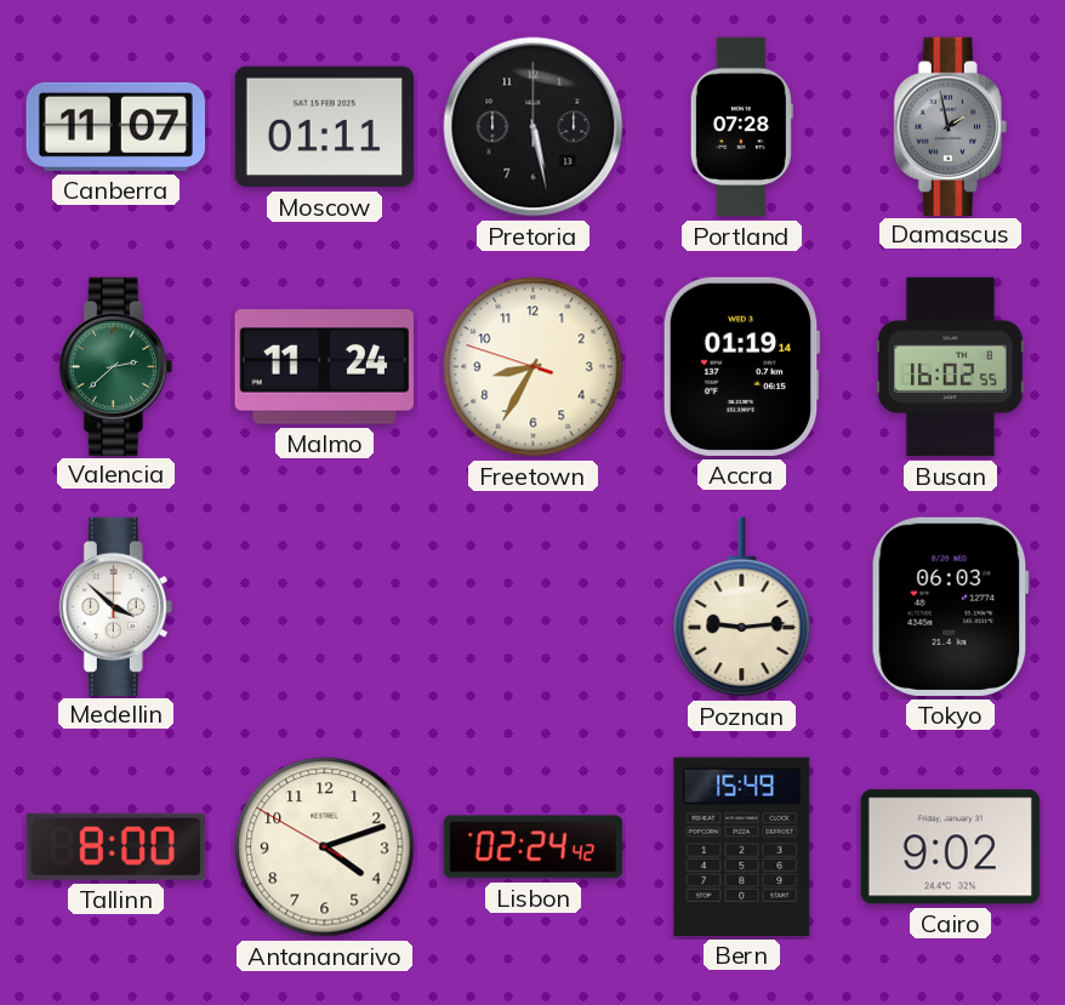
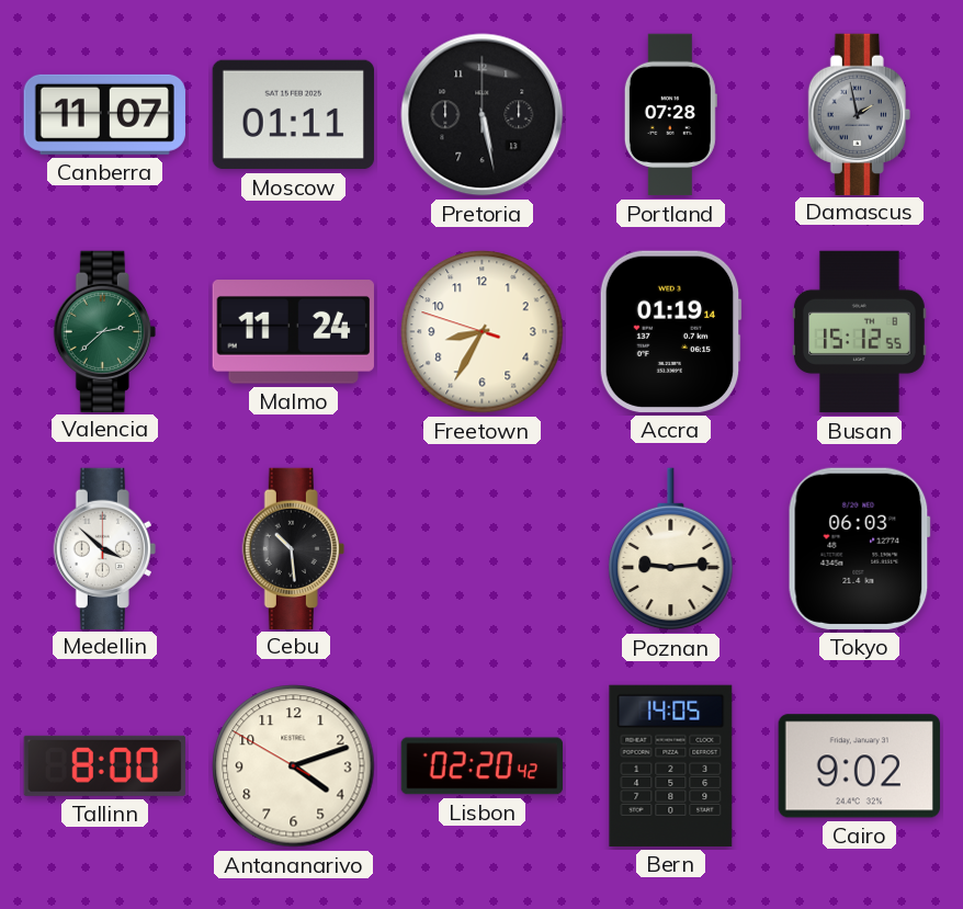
Busan: 16:02 -> 15:12
Cebu: none -> 10:29
Lisbon: 02:24 -> 02:20
Bern: 15:49 -> 14:05
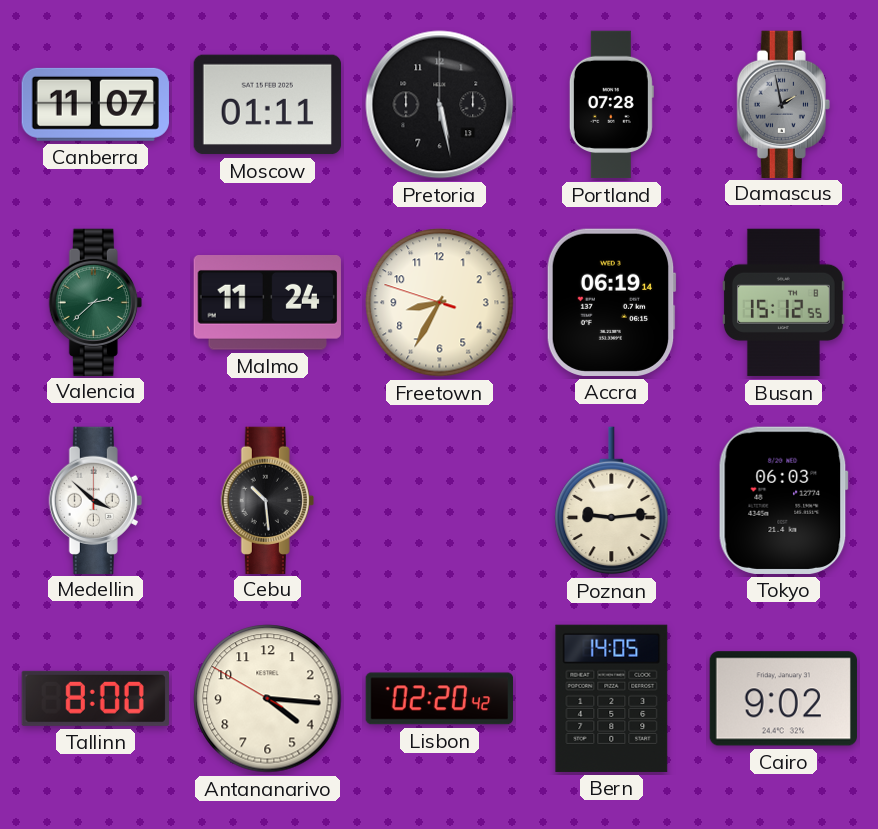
Accra: 01:19 -> 06:19
Antananarivo: 4:11 -> 4:15
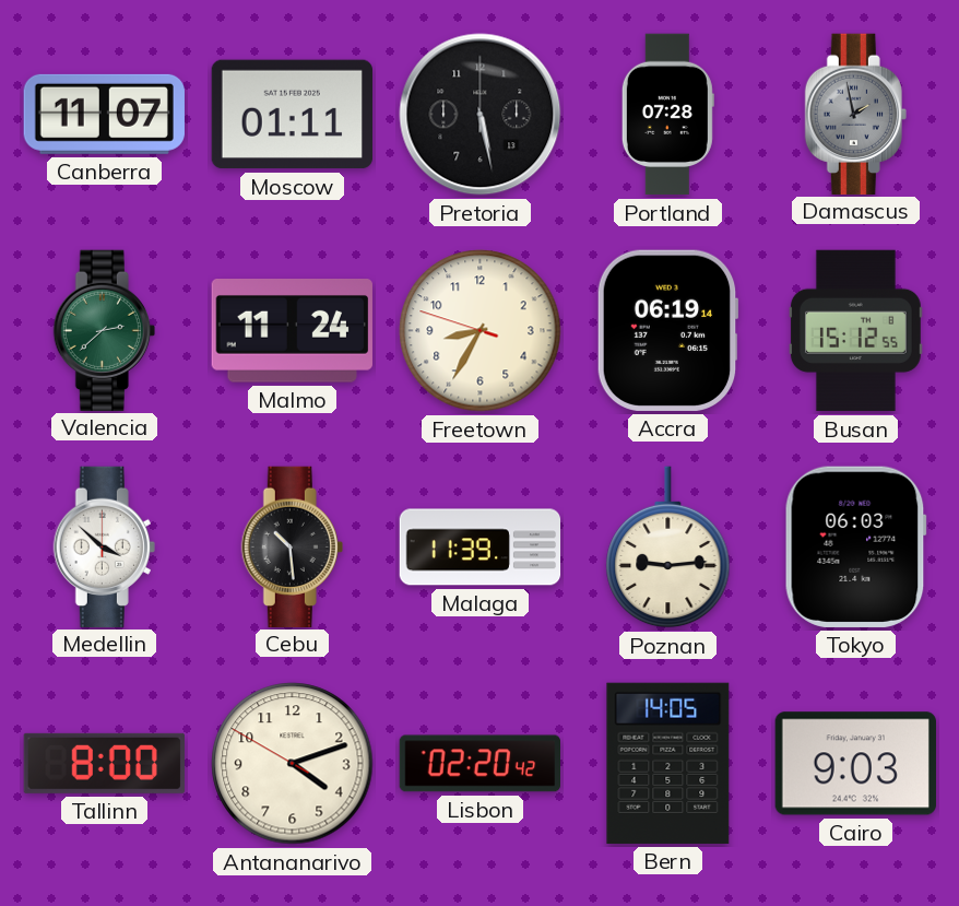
Malaga: none -> 11:39
Antananarivo: 4:15 -> 4:11
Cairo: 9:02 -> 9:03
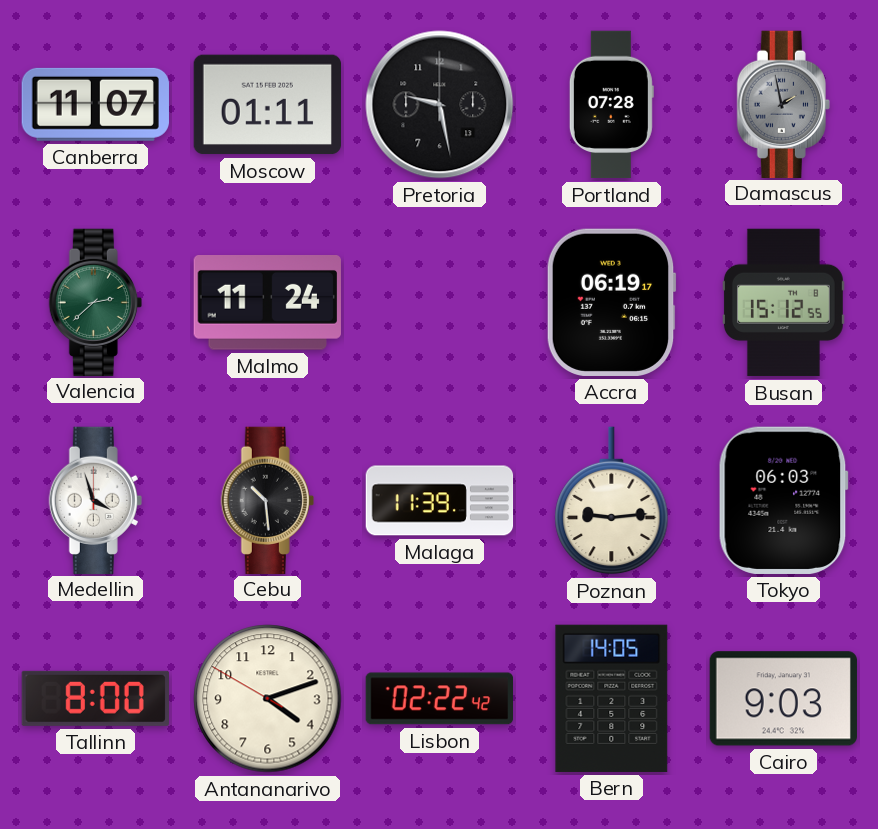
Pretoria: 5:28 -> 9:28
Freetown: 8:34 -> none
Accra: 06:19:14 -> 06:19:17
Medellin: 3:52 -> 3:57
Lisbon: 02:20 -> 02:22
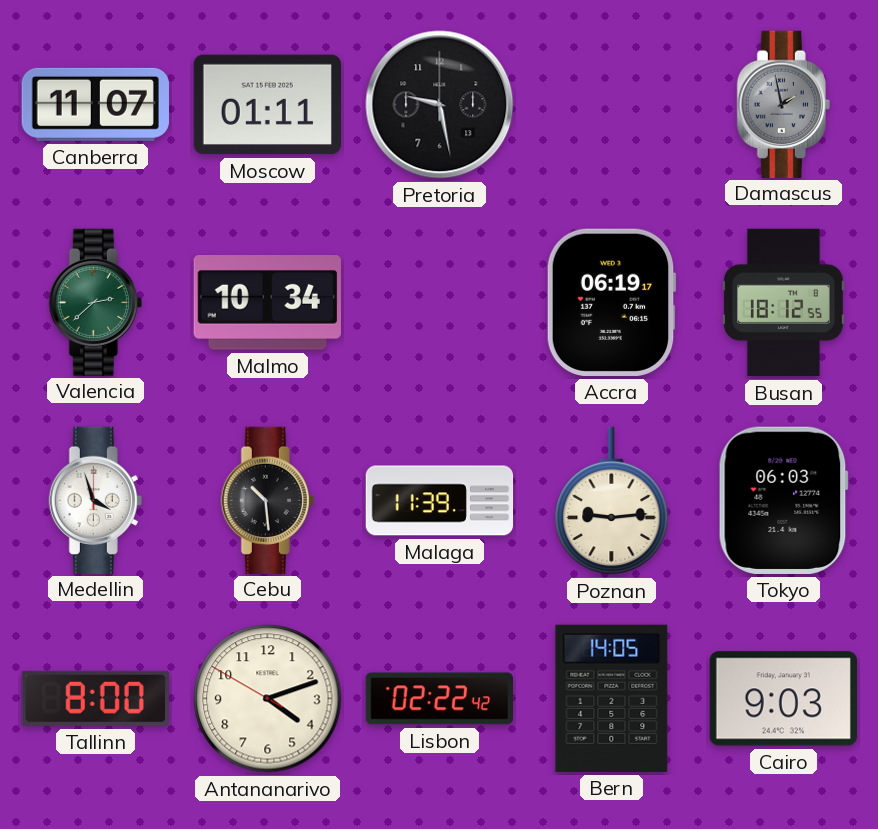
Portland: 07:28 -> none
Malmo: 11:24 -> 10:34
Busan: 15:12 -> 18:12
